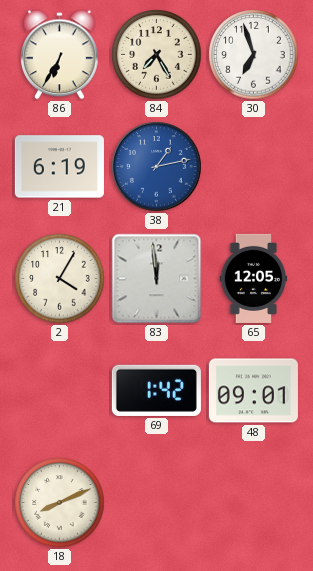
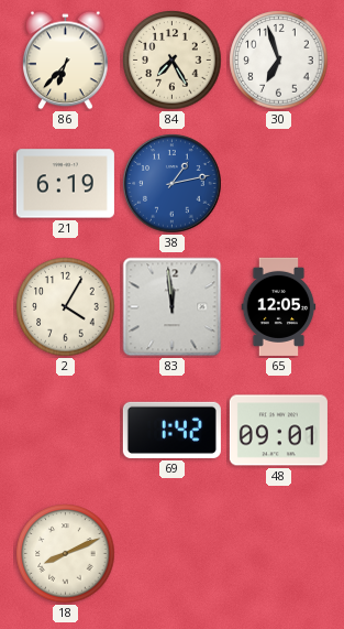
86: 6:35 -> 6:37
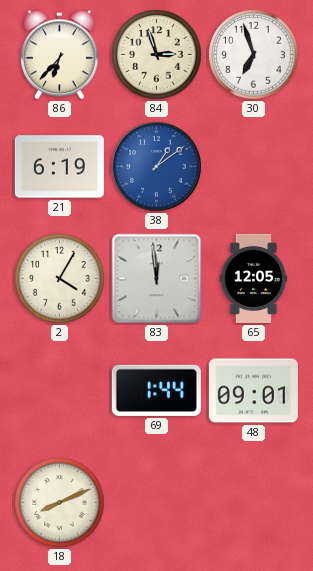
84: 7:25 -> 2:57
38: 1:13 -> 1:09
69: 1:42 -> 1:44
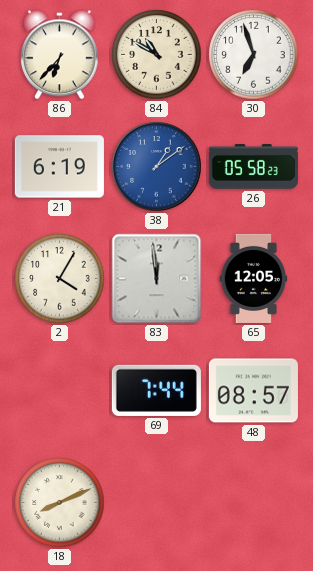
84: 2:57 -> 10:50
26: none -> 05:58
69: 1:44 -> 7:44
48: 09:01 -> 08:57
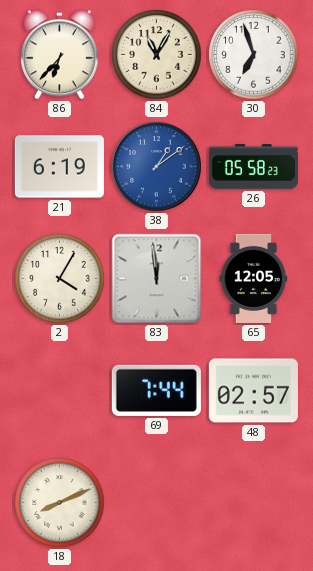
84: 10:50 -> 11:05
48: 08:57 -> 02:57
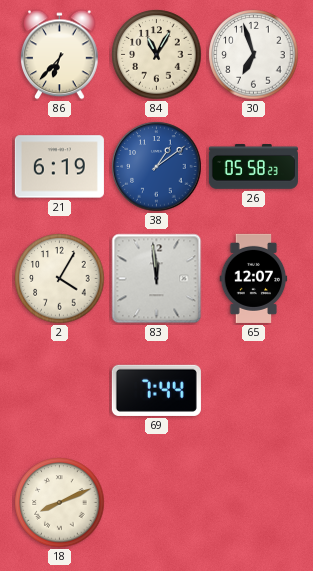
65: 12:05 -> 12:07
48: 02:57 -> none
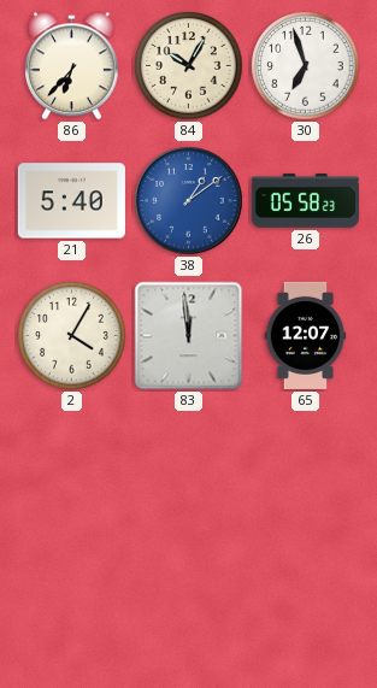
84: 11:05 -> 10:05
21: 6:19 -> 5:40
69: 7:44 -> none
18: 8:11 -> none
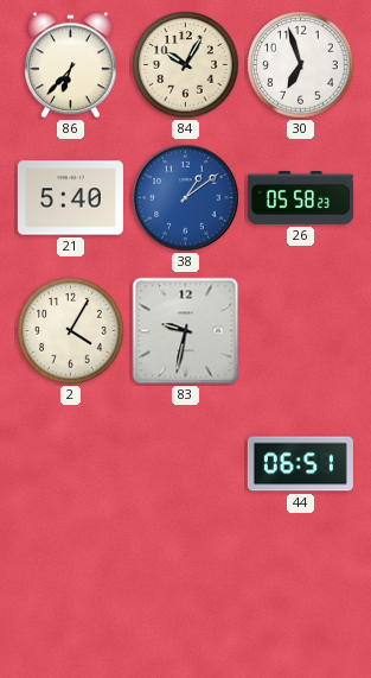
83: 11:59 -> 9:32
65: 12:07 -> none
44: none -> 06:51
